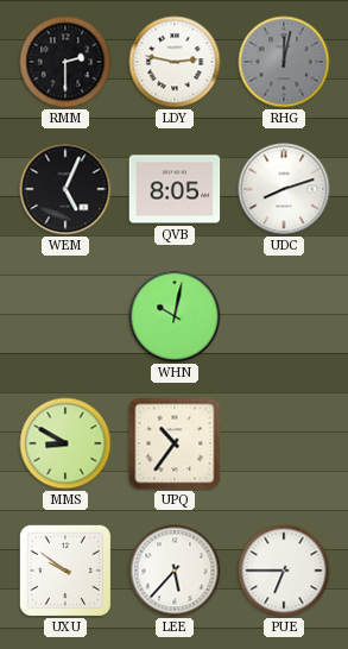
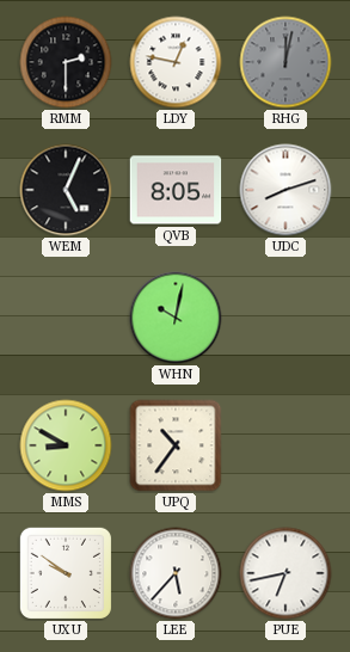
LDY: 2:47 -> 12:47
PUE: 6:45 -> 6:43
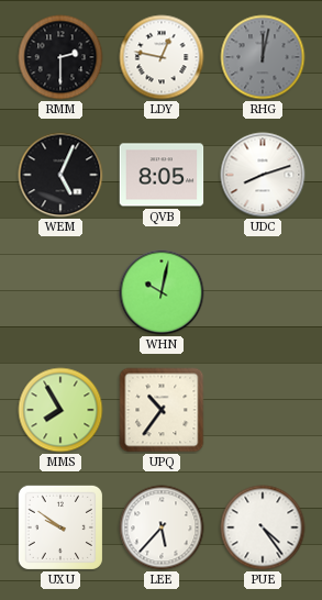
MMS: 8:50 -> 7:55
PUE: 6:43 -> 4:24
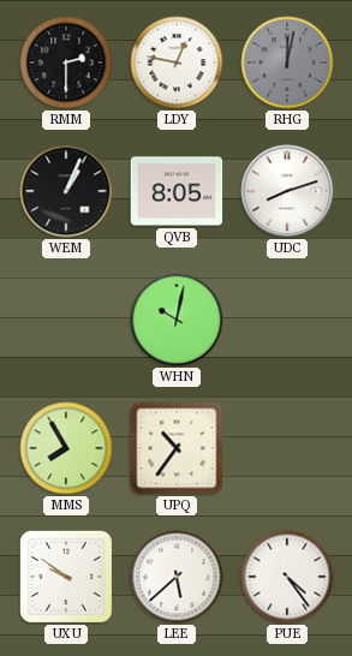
WEM: 5:04 -> 1:04
LEE: 5:37 -> 5:38
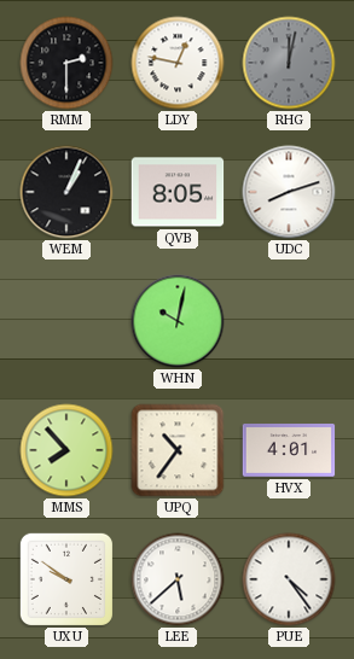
MMS: 7:55 -> 7:53
HVX: none -> 4:01
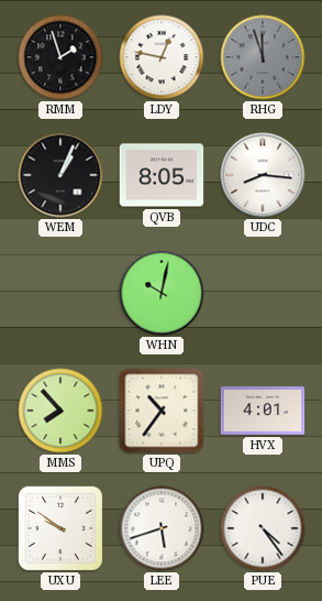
RMM: 2:30 -> 1:57
RHG: 12:02 -> 11:57
UDC: 8:12 -> 8:16
LEE: 5:38 -> 5:42
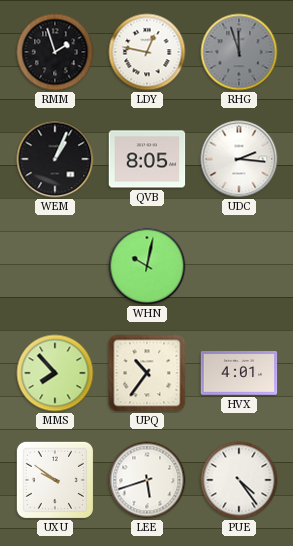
UDC: 8:16 -> 2:16
